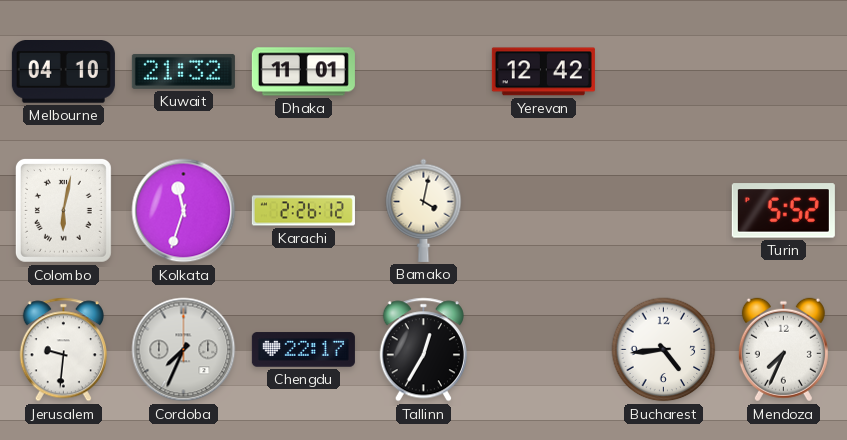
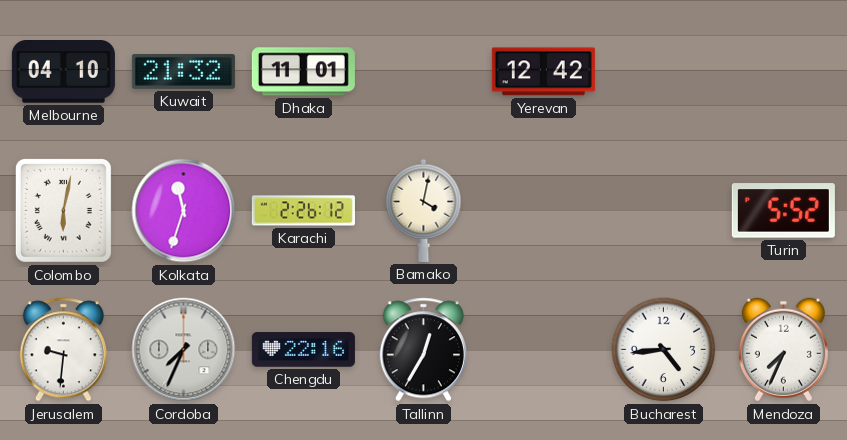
Chengdu: 22:17 -> 22:16
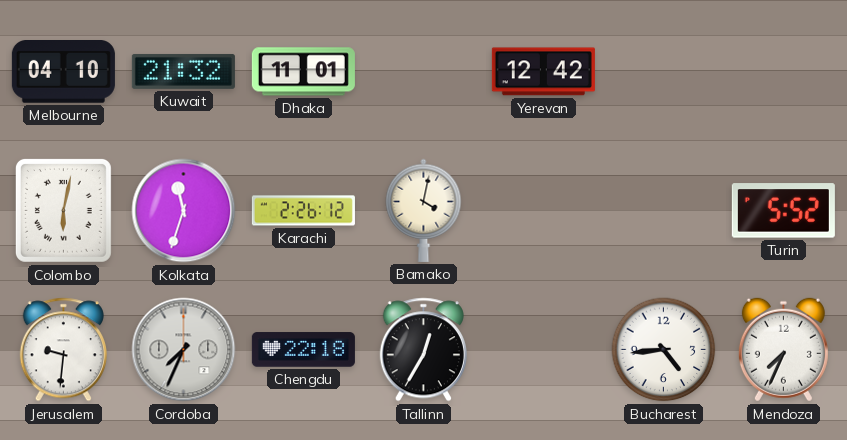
Chengdu: 22:16 -> 22:18
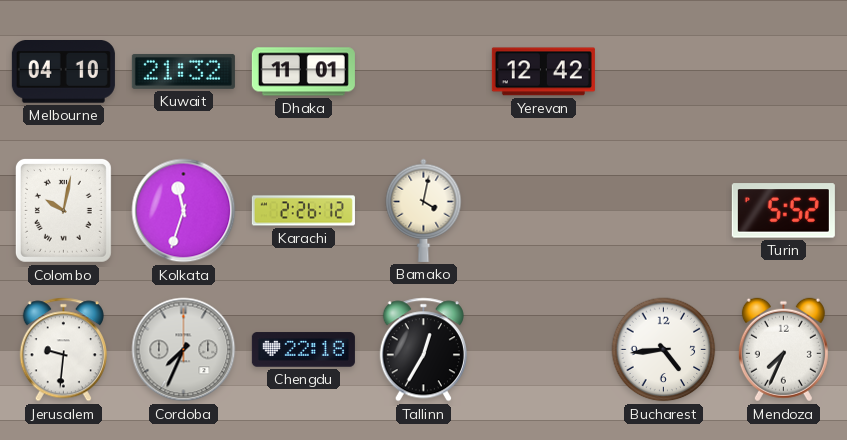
Colombo: 6:02 -> 10:02
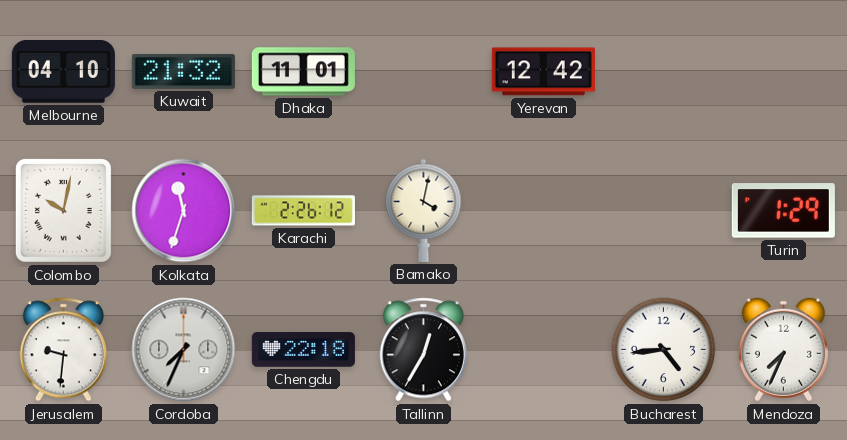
Turin: 5:52 -> 1:29
